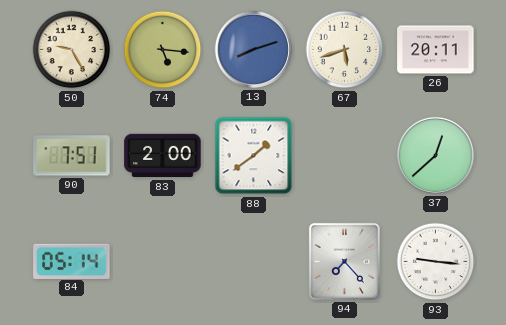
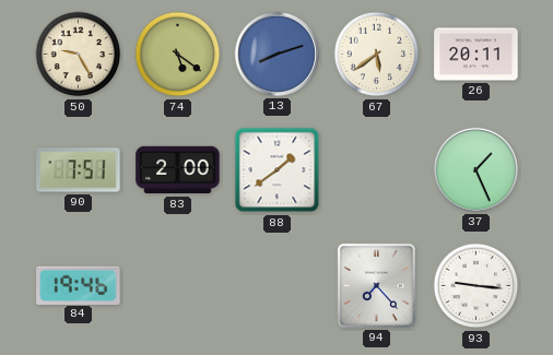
74: 5:16 -> 5:21
67: 5:42 -> 5:39
37: 12:38 -> 1:26
84: 05:14 -> 19:46
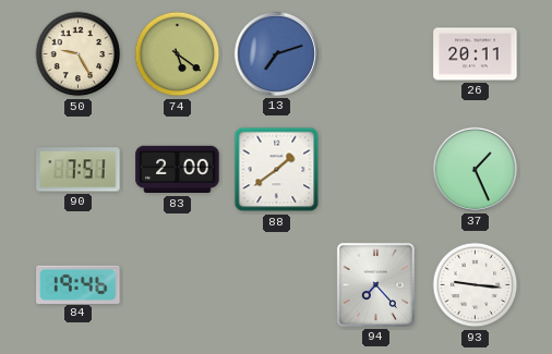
13: 8:12 -> 7:12
67: 5:39 -> none
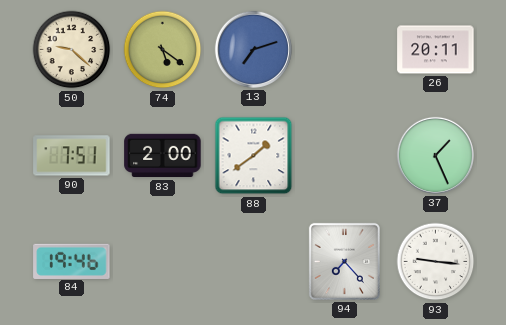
50: 9:25 -> 9:22
